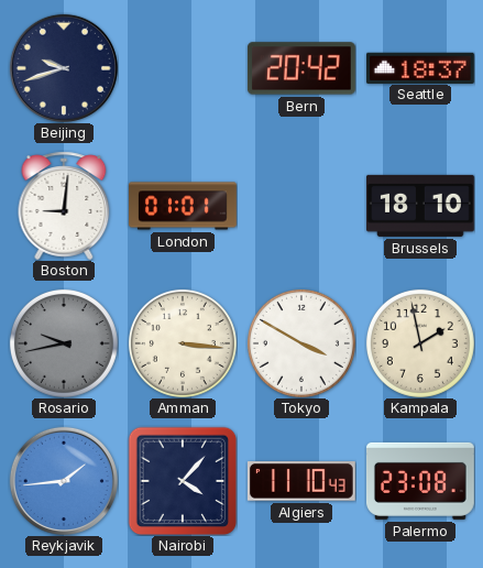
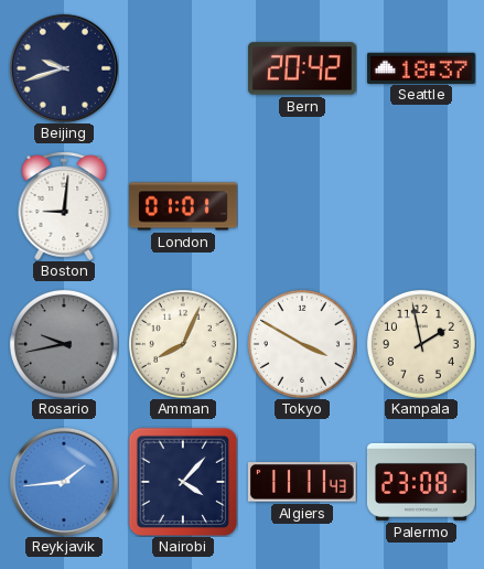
Brussels: 18:10 -> none
Amman: 3:16 -> 8:04
Algiers: 11:10 -> 11:11
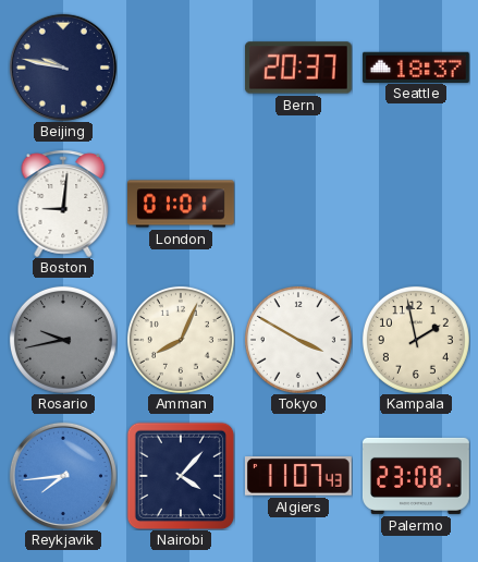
Beijing: 9:42 -> 9:47
Bern: 20:42 -> 20:37
Reykjavik: 1:44 -> 7:44
Algiers: 11:11 -> 11:07
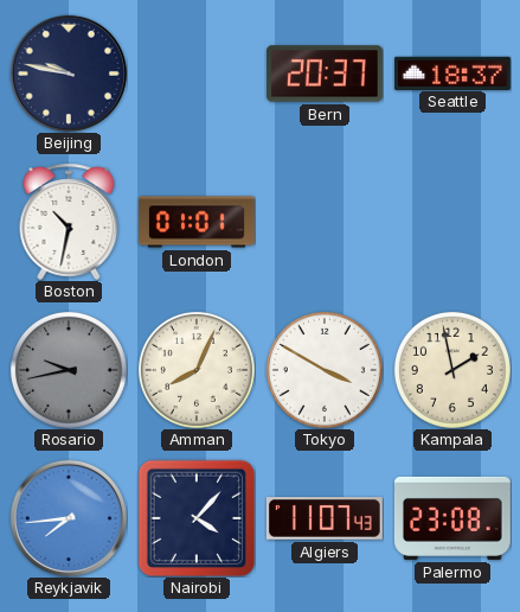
Boston: 9:01 -> 10:32
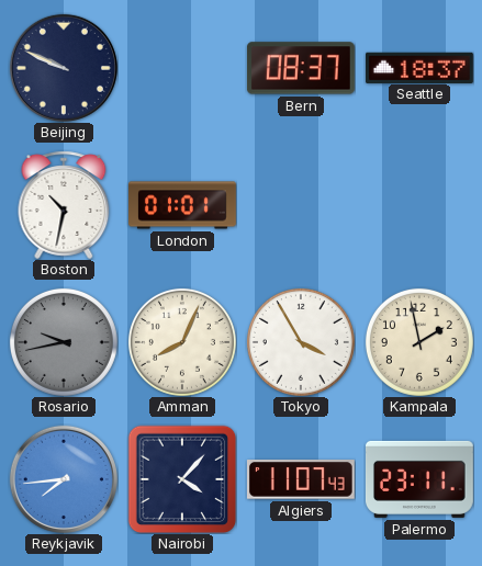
Beijing: 9:47 -> 9:49
Bern: 20:37 -> 08:37
Tokyo: 3:50 -> 3:55
Palermo: 23:08 -> 23:11
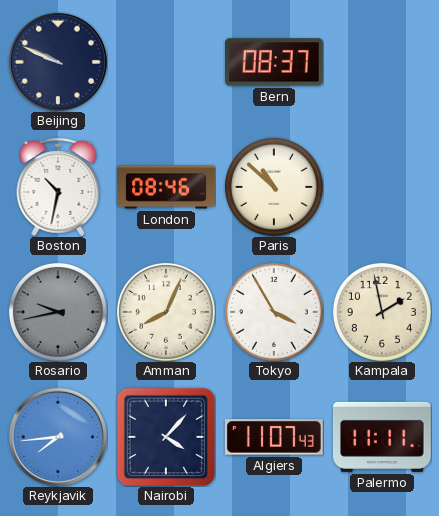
Seattle: 18:37 -> none
London: 01:01 -> 08:46
Paris: none -> 10:52
Palermo: 23:11 -> 11:11
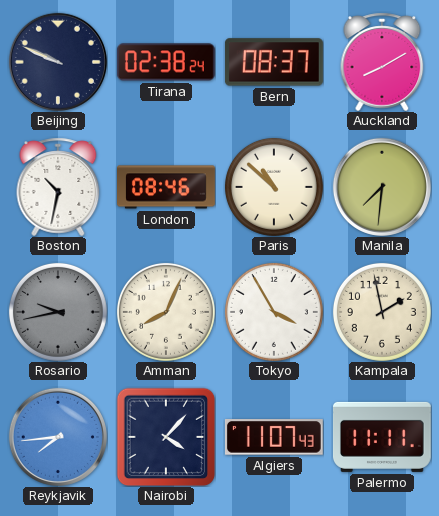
Tirana: none -> 02:38
Auckland: none -> 8:10
Manila: none -> 7:31
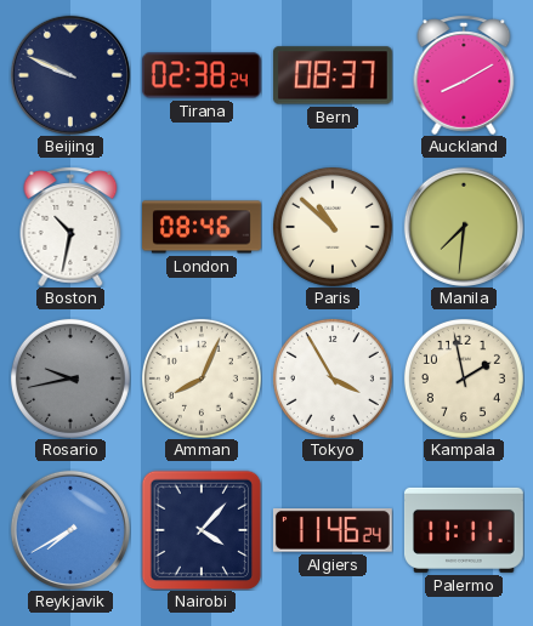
Reykjavik: 7:44 -> 7:40
Algiers: 11:07 -> 11:46
